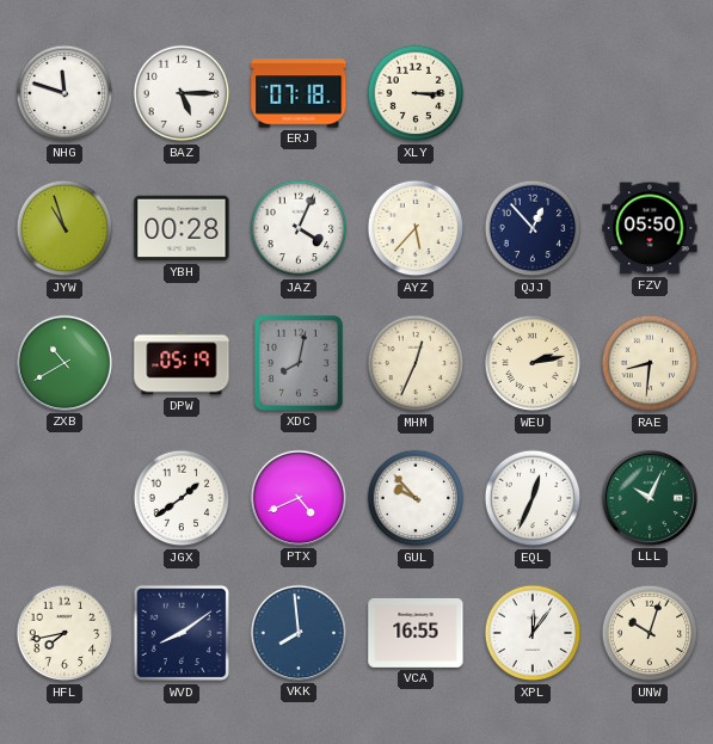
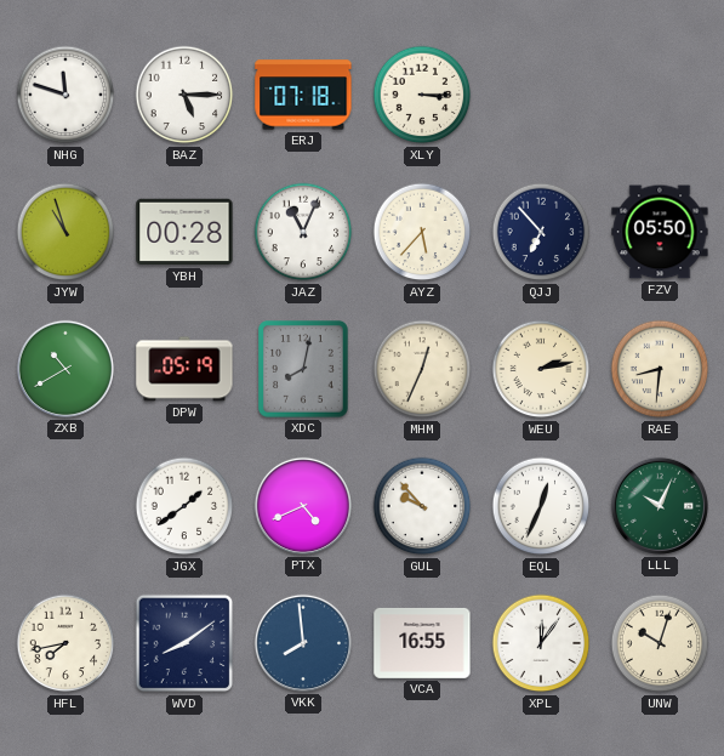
JAZ: 4:04 -> 11:04
QJJ: 12:53 -> 6:53
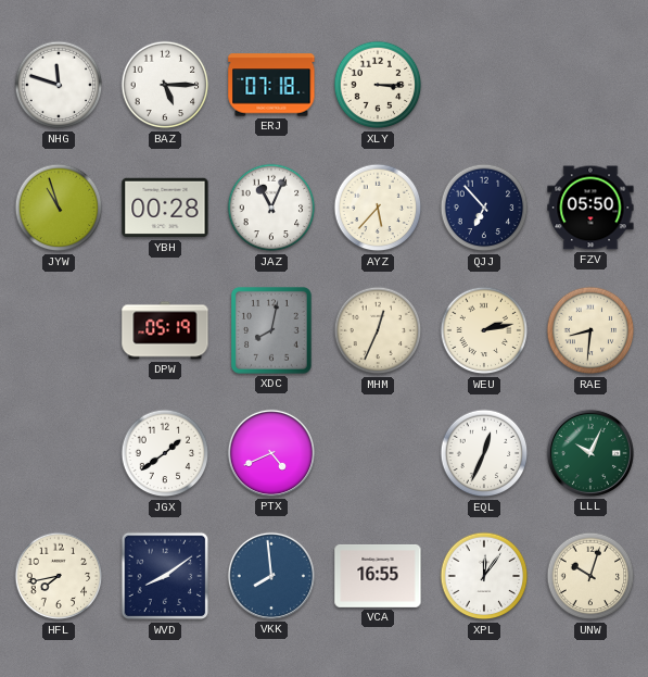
ZXB: 10:40 -> none
GUL: 9:53 -> none
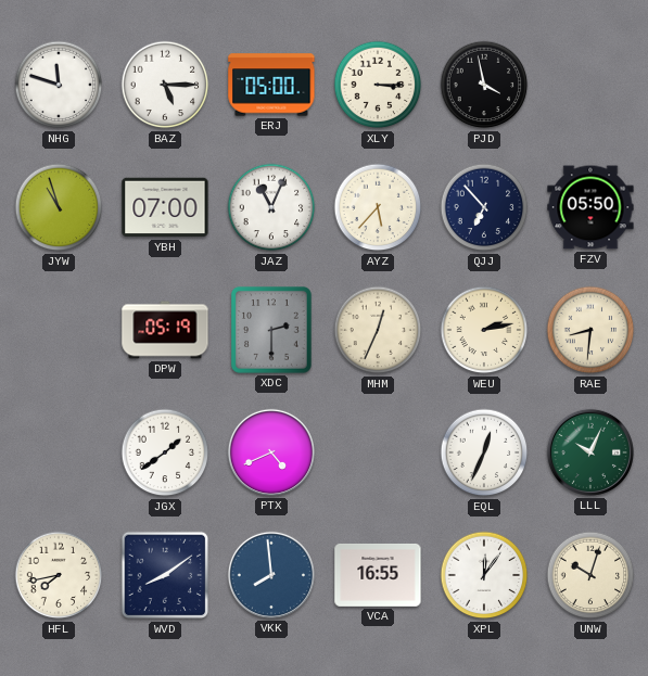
ERJ: 07:18 -> 05:00
PJD: none -> 3:58
YBH: 00:28 -> 07:00
XDC: 8:02 -> 2:30
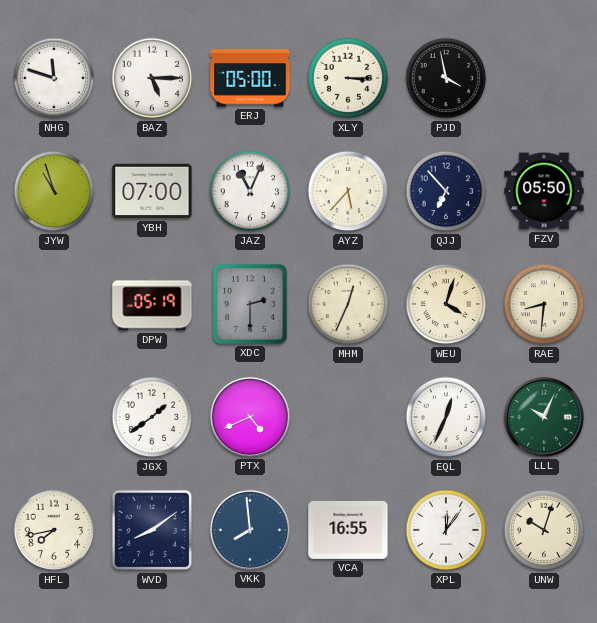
WEU: 2:13 -> 4:03
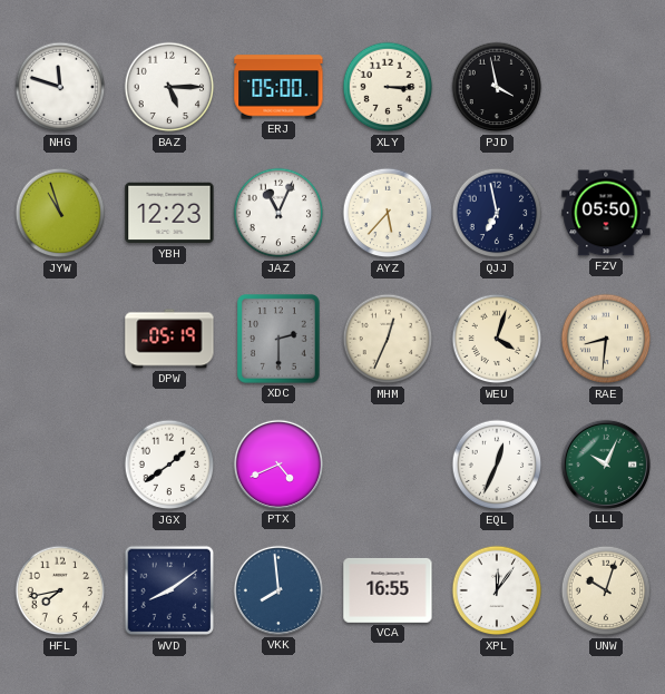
YBH: 07:00 -> 12:23
QJJ: 6:53 -> 6:58
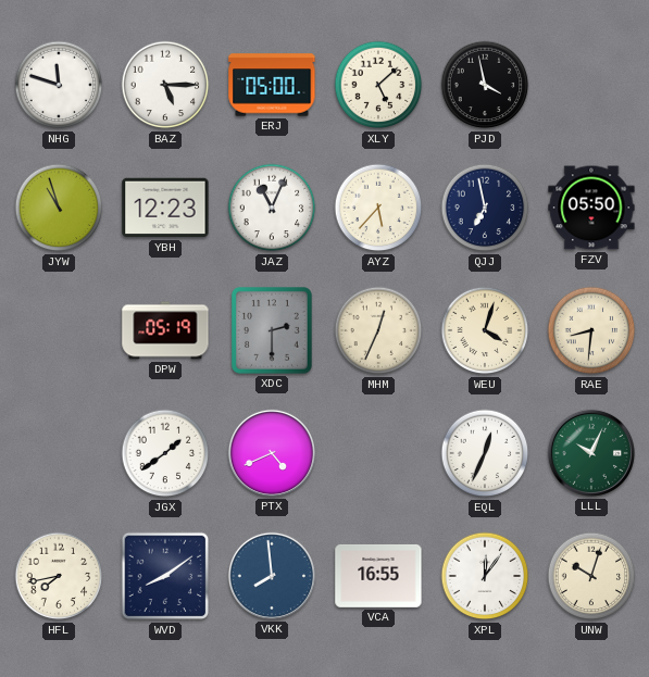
XLY: 3:15 -> 5:08
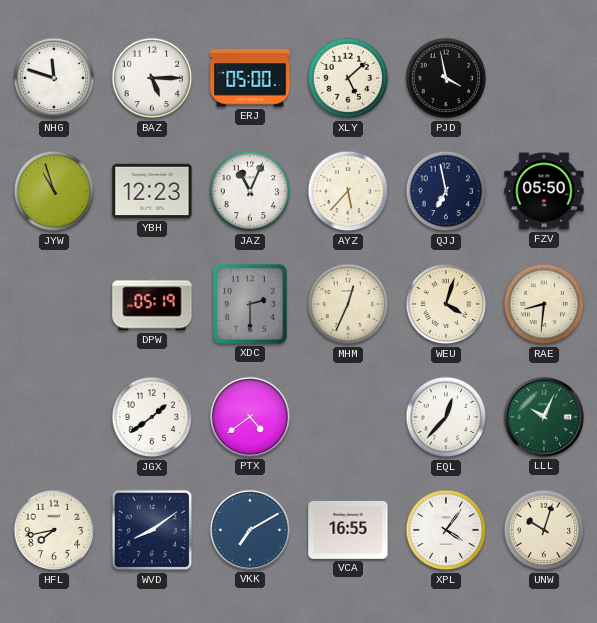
PTX: 4:41 -> 4:39
EQL: 12:34 -> 12:37
VKK: 7:59 -> 7:10
XPL: 12:06 -> 4:06
